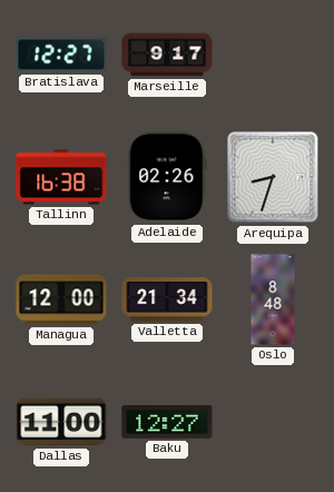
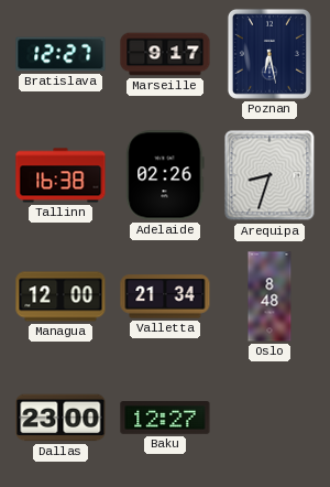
Poznan: none -> 6:28
Dallas: 11:00 -> 23:00
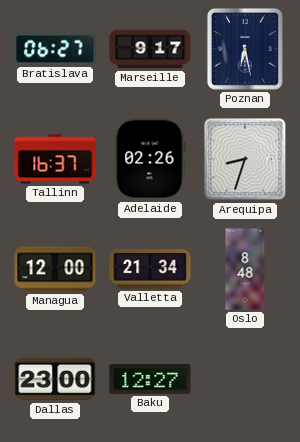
Bratislava: 12:27 -> 06:27
Tallinn: 16:38 -> 16:37
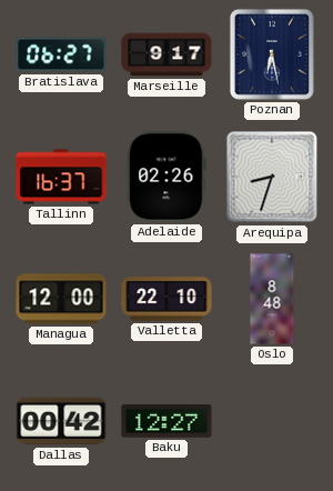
Valletta: 21:34 -> 22:10
Dallas: 23:00 -> 00:42
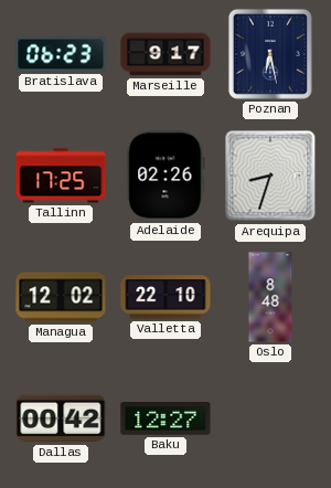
Bratislava: 06:27 -> 06:23
Tallinn: 16:37 -> 17:25
Managua: 12:00 -> 12:02
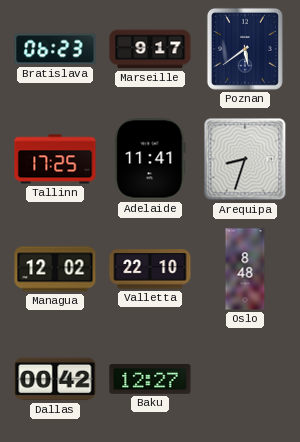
Poznan: 6:28 -> 5:39
Adelaide: 02:26 -> 11:41
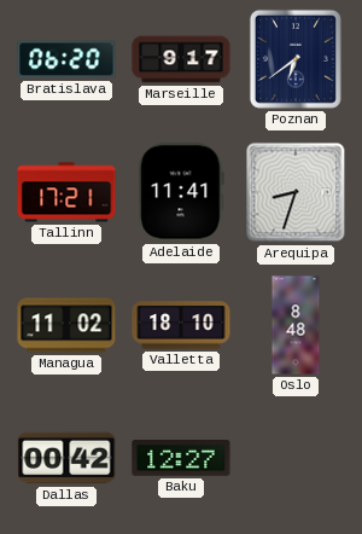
Bratislava: 06:23 -> 06:20
Poznan: 5:39 -> 6:39
Tallinn: 17:25 -> 17:21
Managua: 12:02 -> 11:02
Valletta: 22:10 -> 18:10
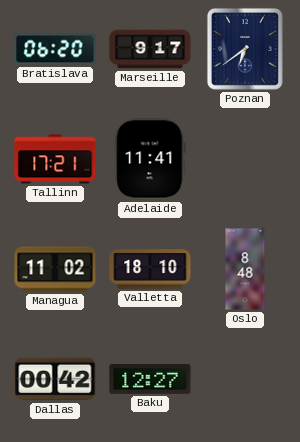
Arequipa: 8:33 -> none
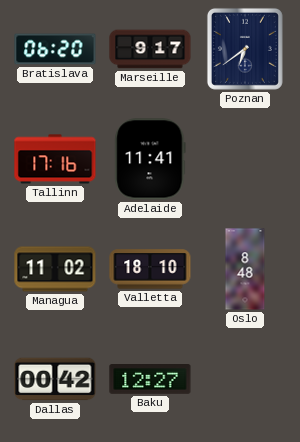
Tallinn: 17:21 -> 17:16
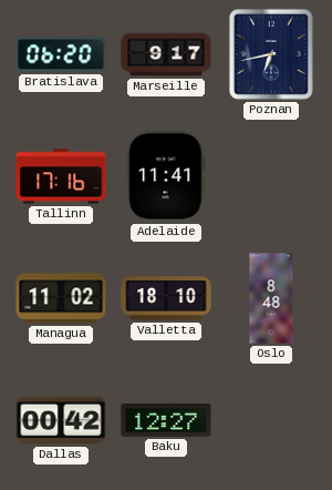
Poznan: 6:39 -> 6:43
